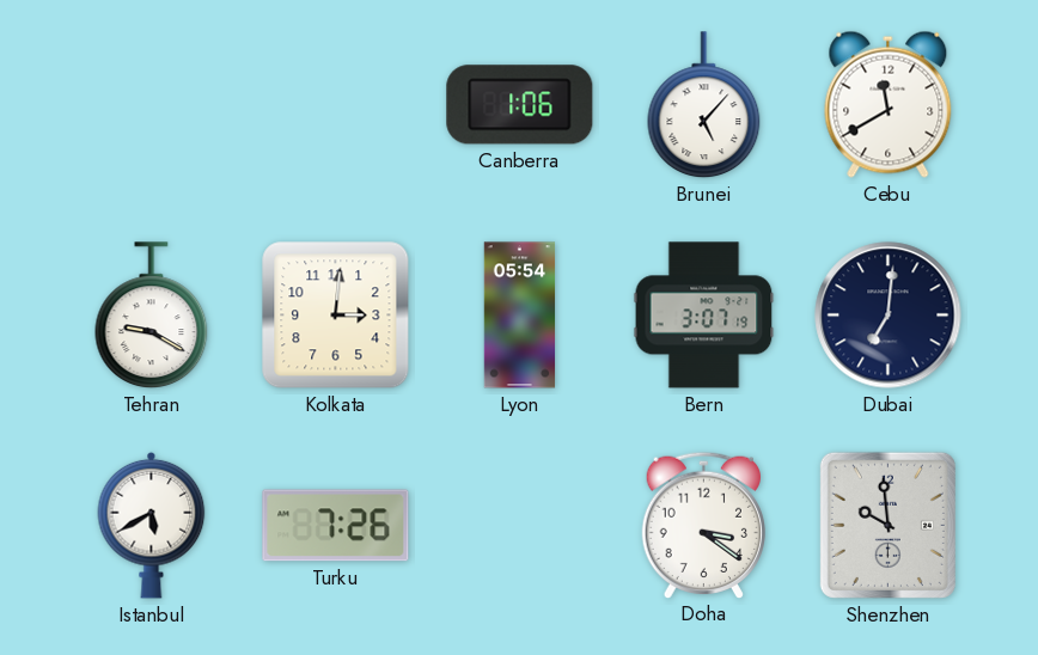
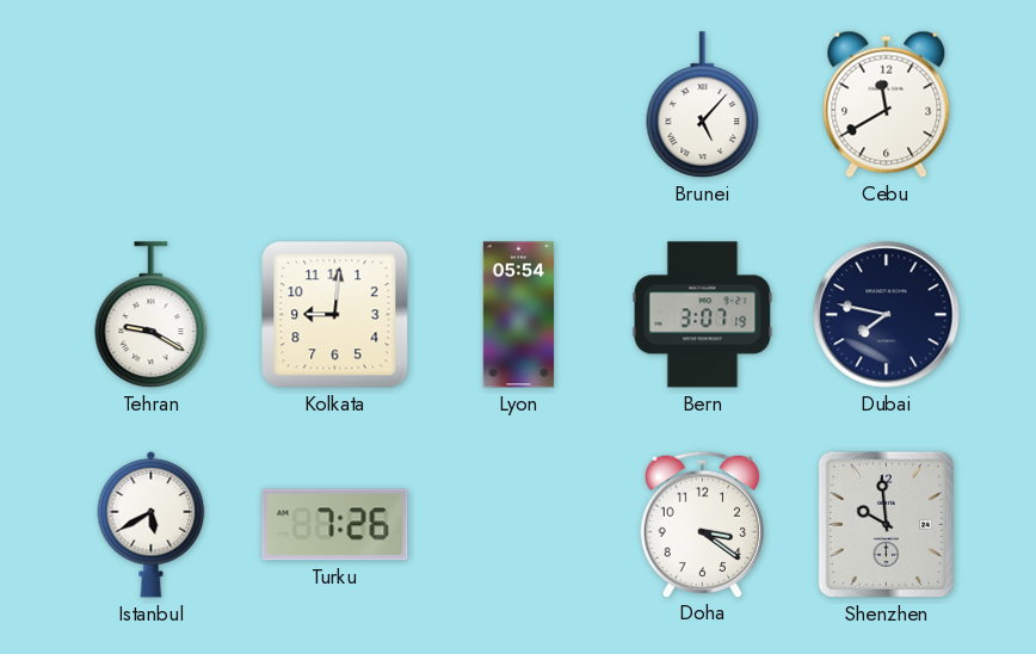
Canberra: 1:06 -> none
Kolkata: 3:01 -> 9:01
Dubai: 7:01 -> 7:47
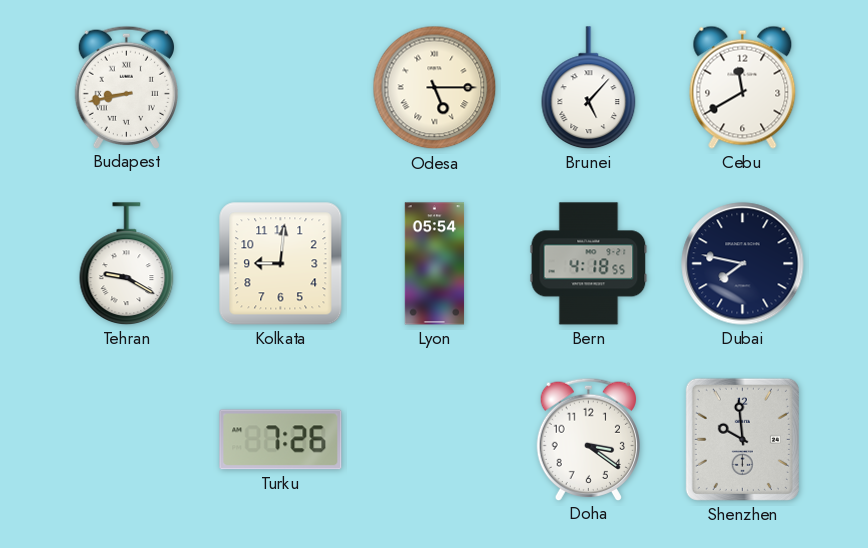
Budapest: none -> 8:43
Odesa: none -> 5:15
Bern: 3:07 -> 4:18
Istanbul: 5:40 -> none
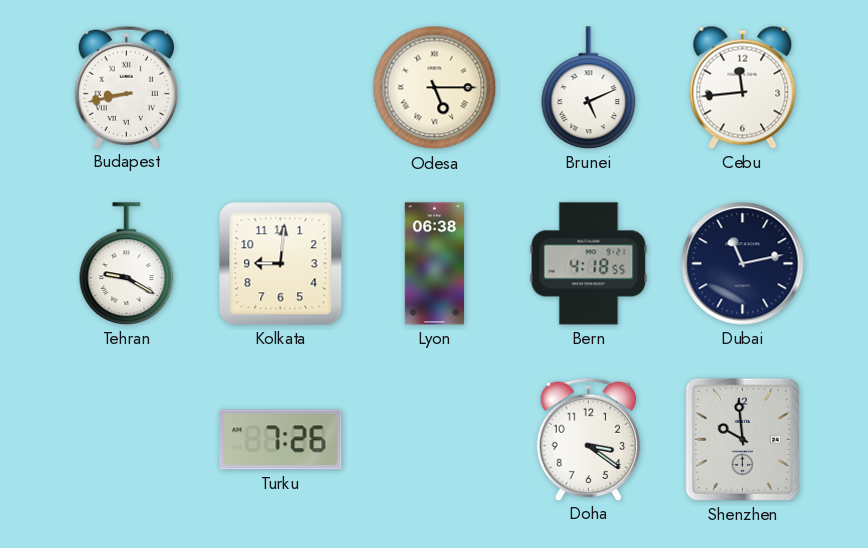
Brunei: 5:07 -> 5:11
Cebu: 11:40 -> 11:44
Lyon: 05:54 -> 06:38
Dubai: 7:47 -> 11:13
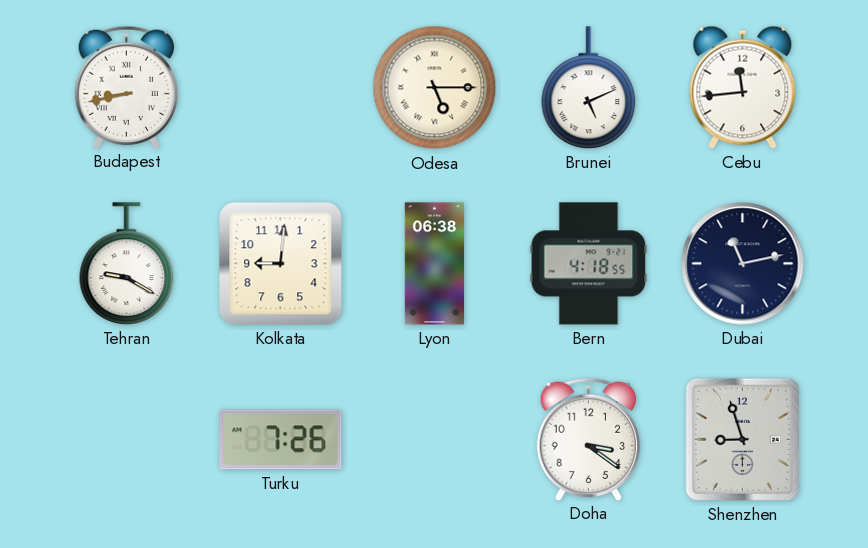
Shenzhen: 9:59 -> 8:57
